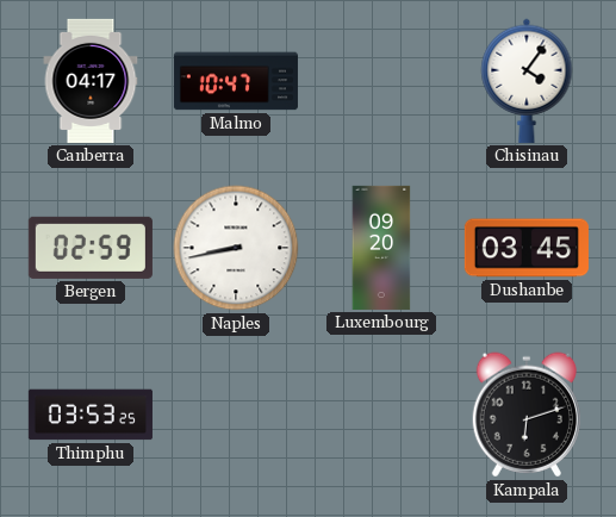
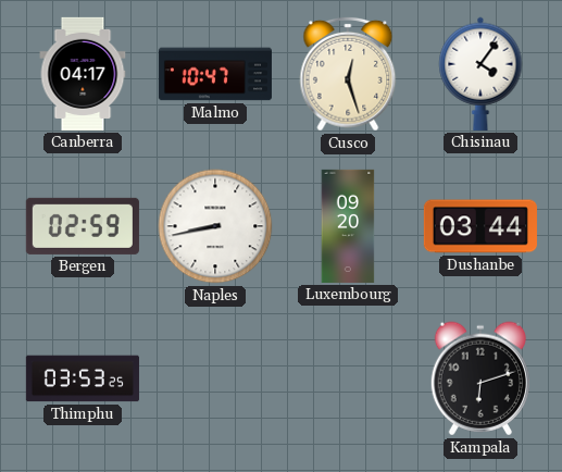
Cusco: none -> 12:27
Dushanbe: 03:45 -> 03:44
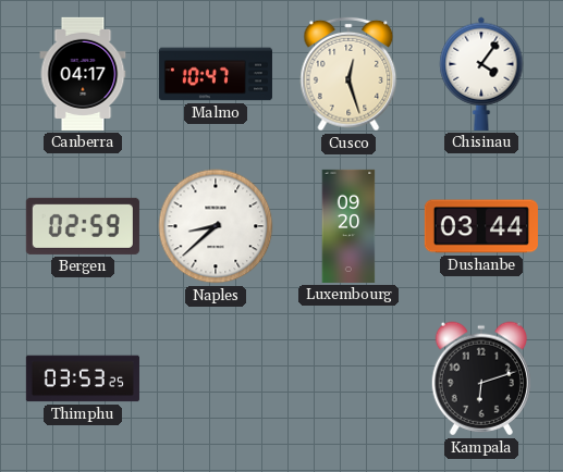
Naples: 8:43 -> 8:38
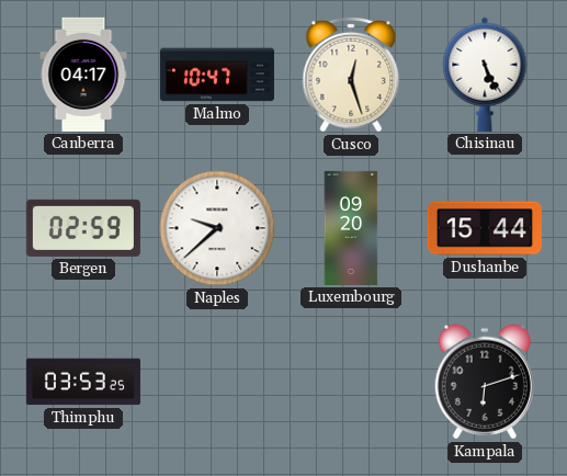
Chisinau: 4:06 -> 5:26
Naples: 8:38 -> 9:38
Dushanbe: 03:44 -> 15:44
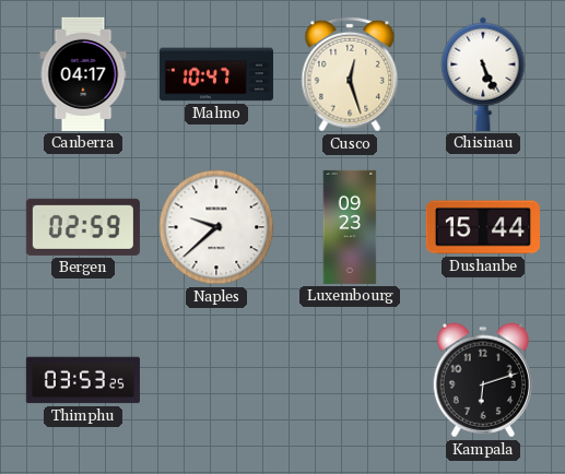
Luxembourg: 09:20 -> 09:23
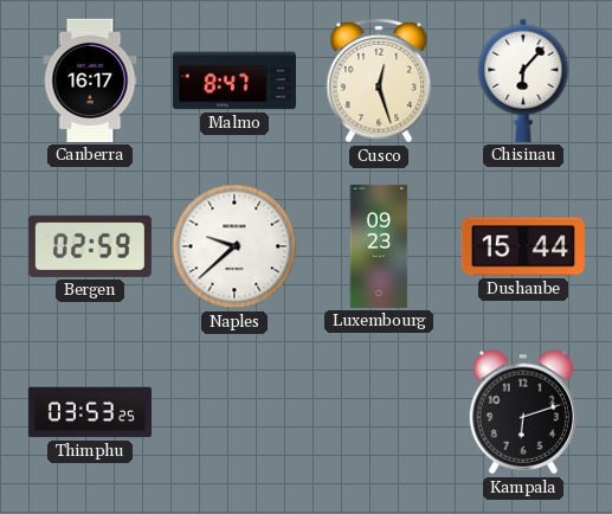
Canberra: 04:17 -> 16:17
Malmo: 10:47 -> 8:47
Chisinau: 5:26 -> 6:07
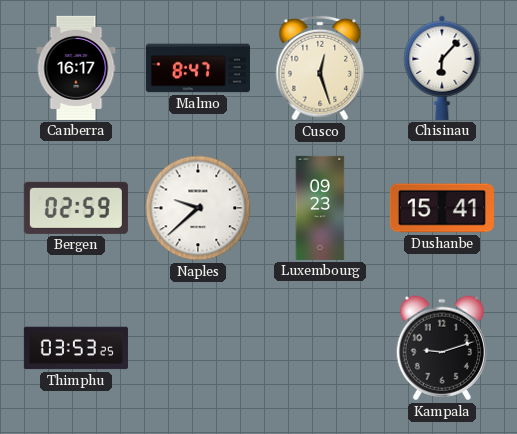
Dushanbe: 15:44 -> 15:41
Kampala: 6:12 -> 9:12
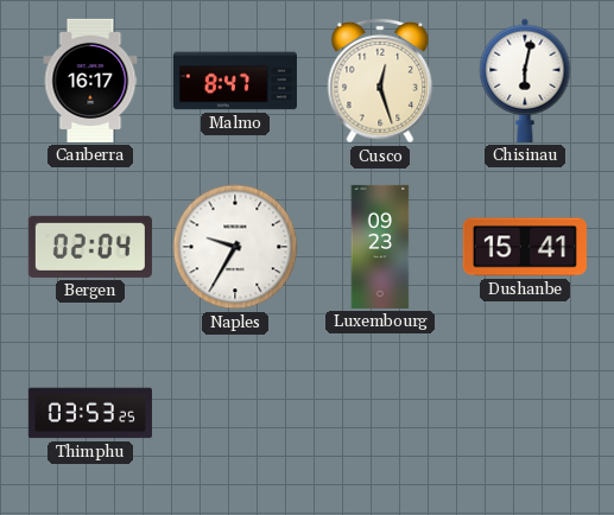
Chisinau: 6:07 -> 6:02
Bergen: 02:59 -> 02:04
Naples: 9:38 -> 9:35
Kampala: 9:12 -> none
